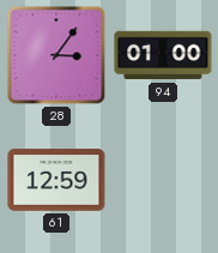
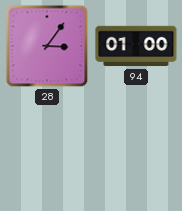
61: 12:59 -> none
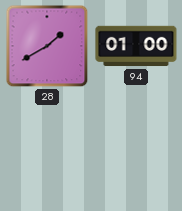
28: 3:06 -> 1:40
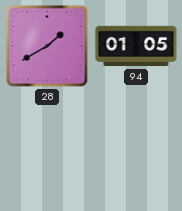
94: 01:00 -> 01:05
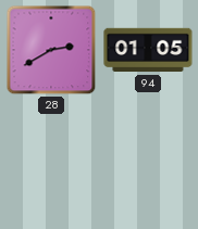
28: 1:40 -> 2:40
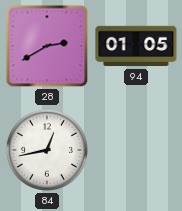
84: none -> 12:43
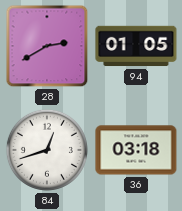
84: 12:43 -> 12:42
36: none -> 03:18
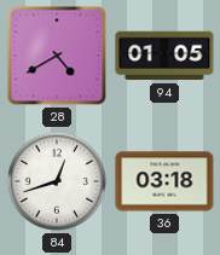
28: 2:40 -> 4:40
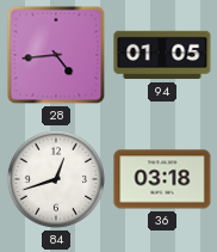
28: 4:40 -> 4:44
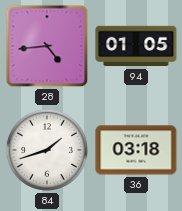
84: 12:42 -> 1:42
